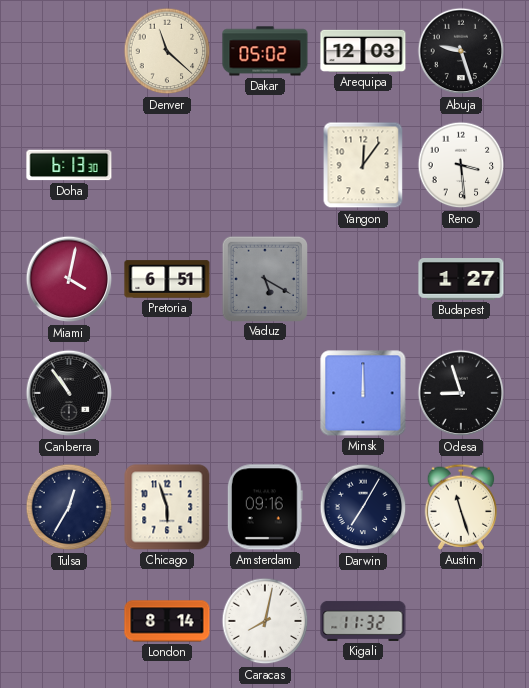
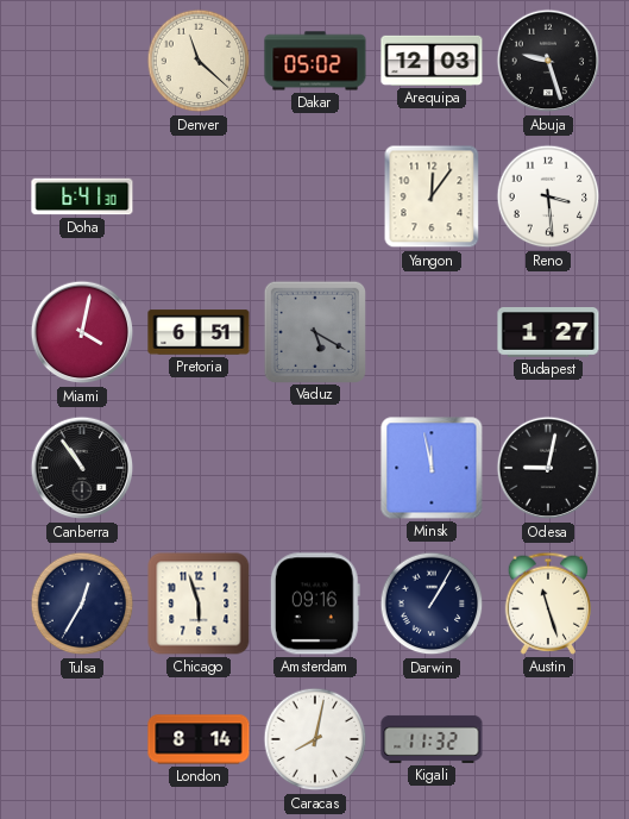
Doha: 6:13 -> 6:41
Minsk: 12:00 -> 11:58
Odesa: 8:57 -> 9:02
Darwin: 7:05 -> 1:05
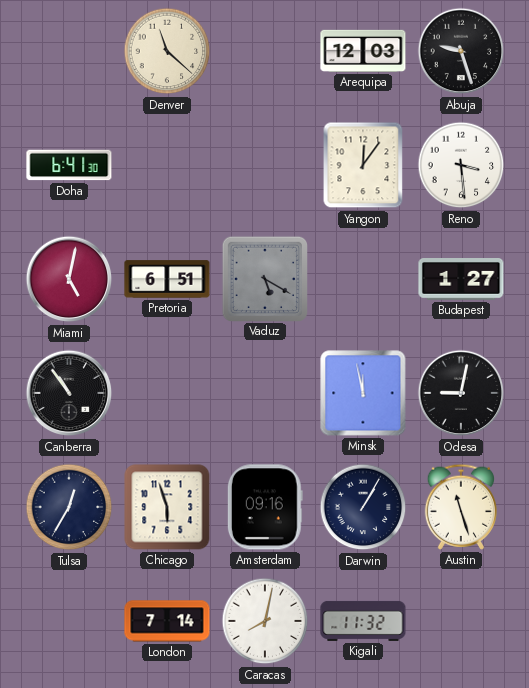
Dakar: 05:02 -> none
Miami: 4:02 -> 5:02
London: 8:14 -> 7:14
